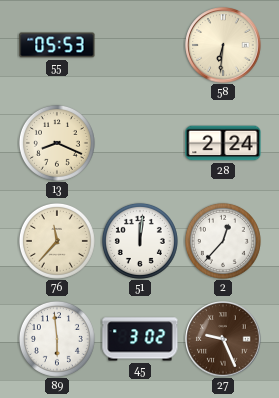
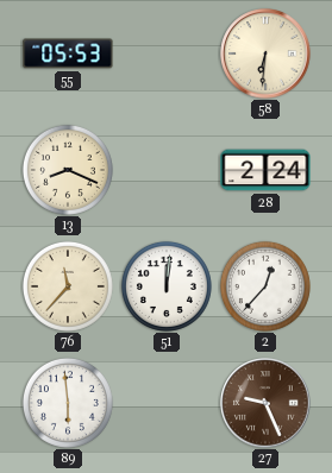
45: 3:02 -> none
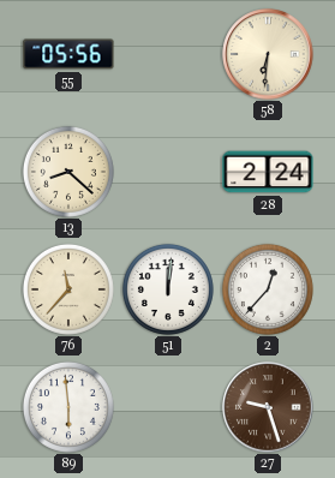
55: 05:53 -> 05:56
13: 8:19 -> 8:22
27: 9:26 -> 9:27
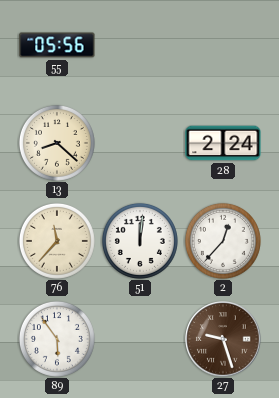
58: 6:31 -> none
89: 5:59 -> 5:54
